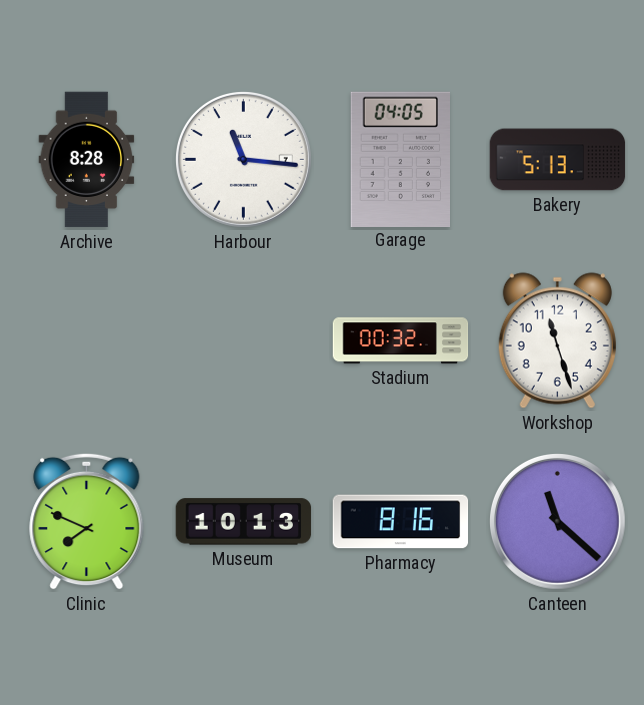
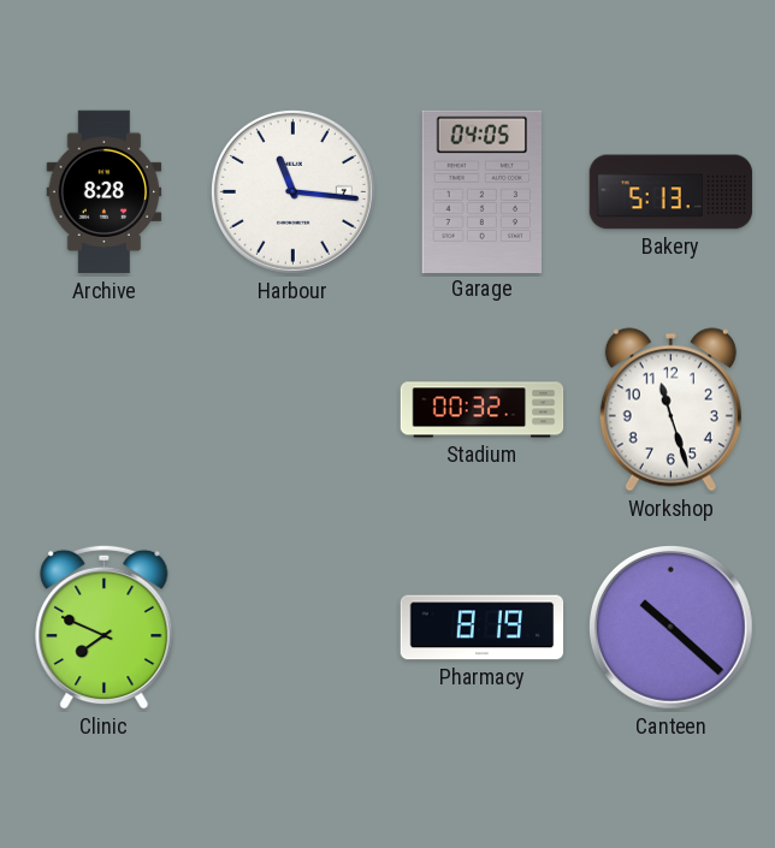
Museum: 10:13 -> none
Pharmacy: 8:16 -> 8:19
Canteen: 11:22 -> 10:22
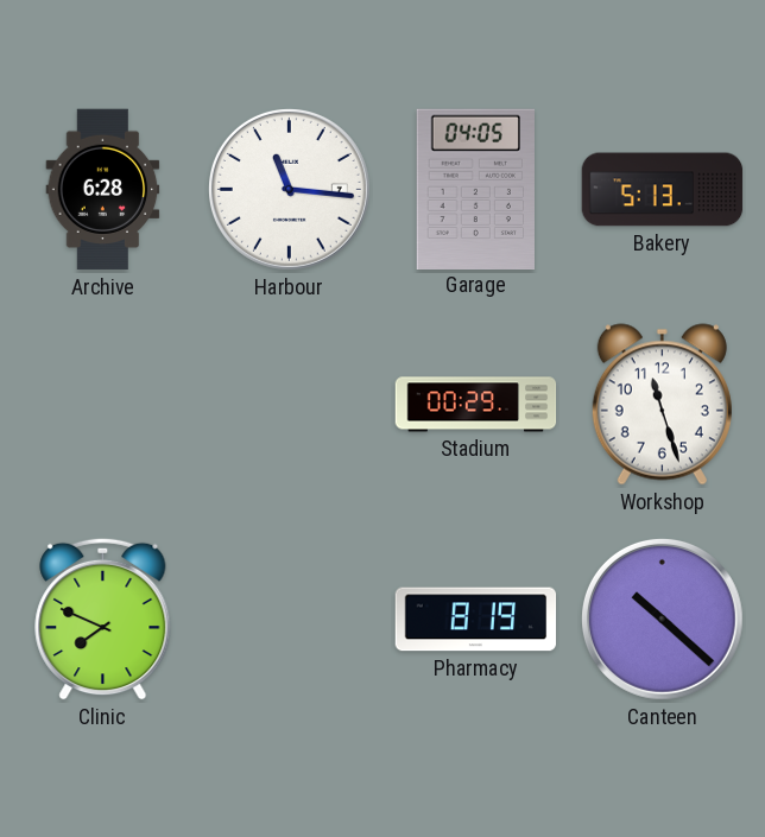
Archive: 8:28 -> 6:28
Stadium: 00:32 -> 00:29
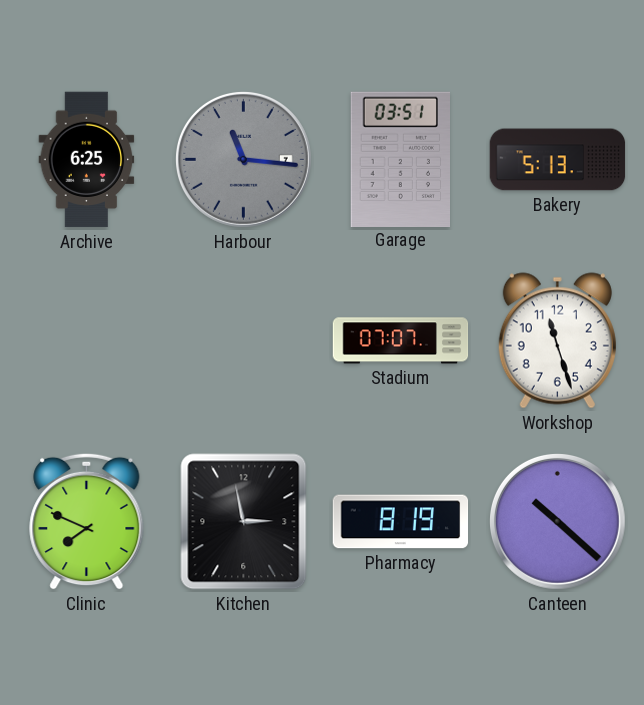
Archive: 6:28 -> 6:25
Harbour dial: white -> grey
Garage: 04:05 -> 03:51
Stadium: 00:29 -> 07:07
Kitchen: none -> 2:58
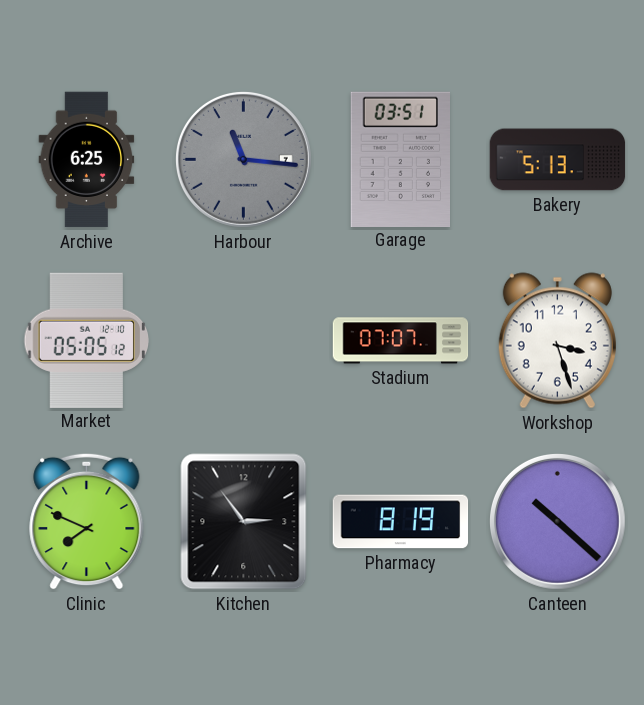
Market: none -> 05:05
Workshop: 11:27 -> 3:27
Kitchen: 2:58 -> 2:54
